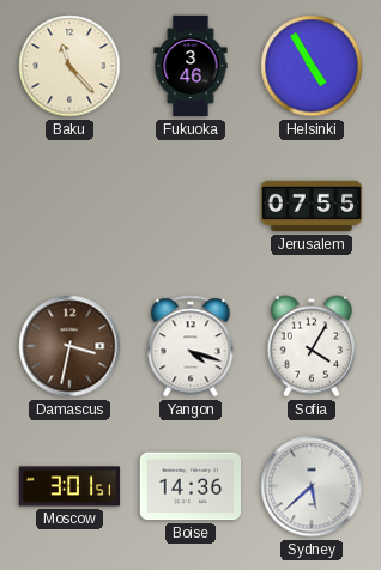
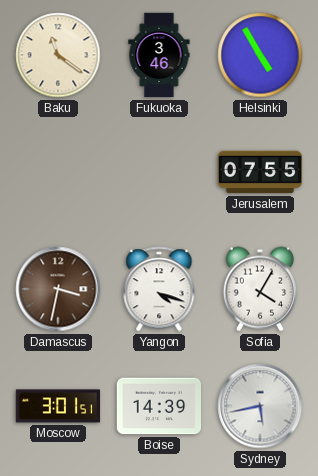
Baku: 11:23 -> 11:21
Boise: 14:36 -> 14:39
Sydney: 5:38 -> 5:43
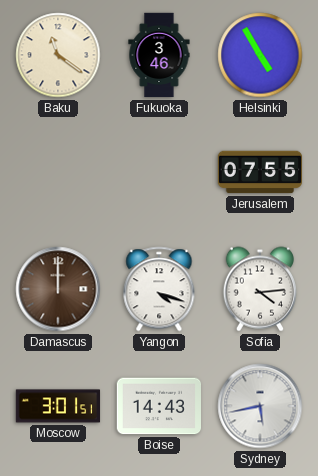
Damascus: 3:32 -> 12:00
Sofia: 4:05 -> 4:14
Boise: 14:39 -> 14:43
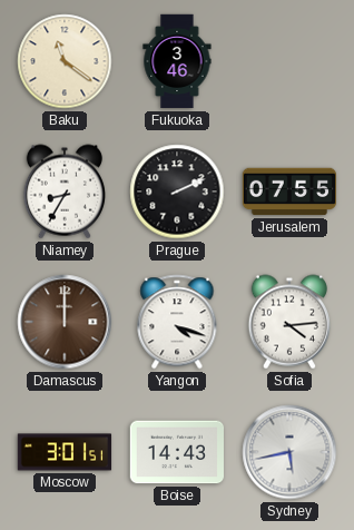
Helsinki: 4:55 -> none
Niamey: none -> 8:35
Prague: none -> 2:11
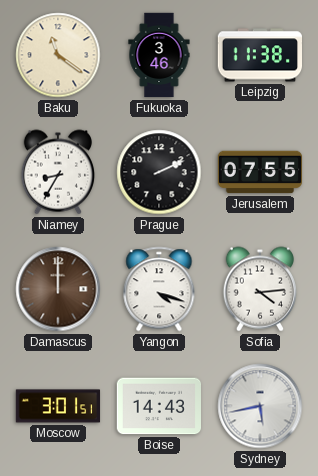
Leipzig: none -> 11:38
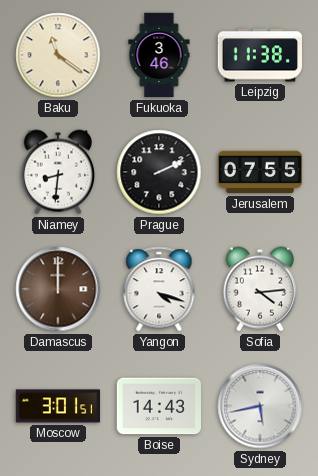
Niamey: 8:35 -> 8:31
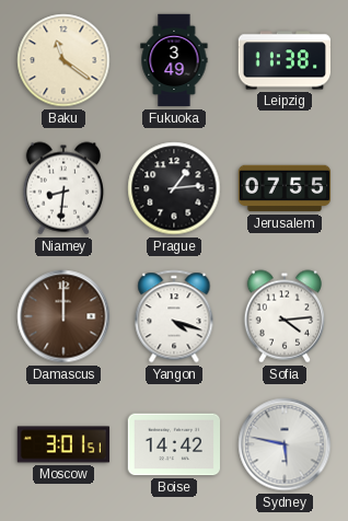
Fukuoka: 3:46 -> 3:49
Prague: 2:11 -> 1:14
Boise: 14:43 -> 14:42
Sydney: 5:43 -> 5:47
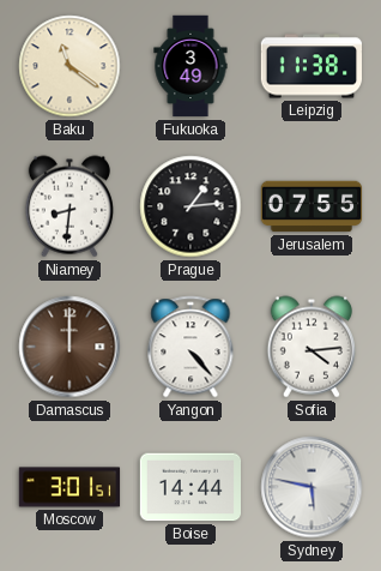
Yangon: 4:18 -> 4:23
Boise: 14:42 -> 14:44
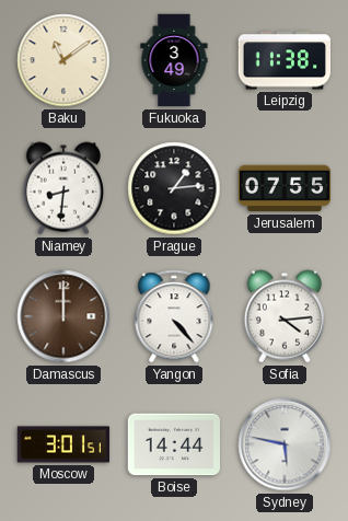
Baku: 11:21 -> 11:09
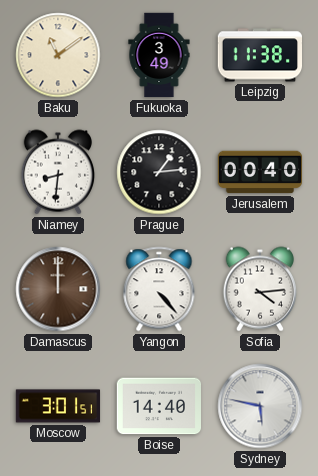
Jerusalem: 07:55 -> 00:40
Boise: 14:44 -> 14:40
